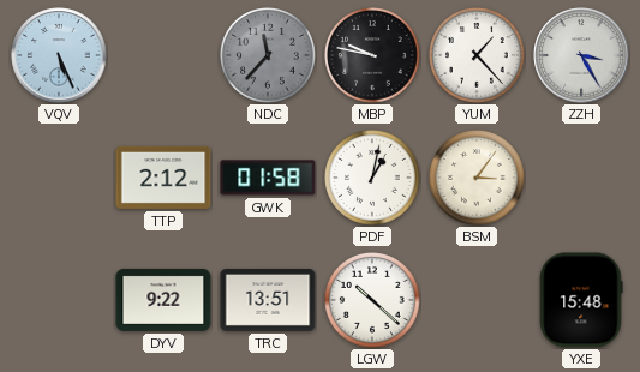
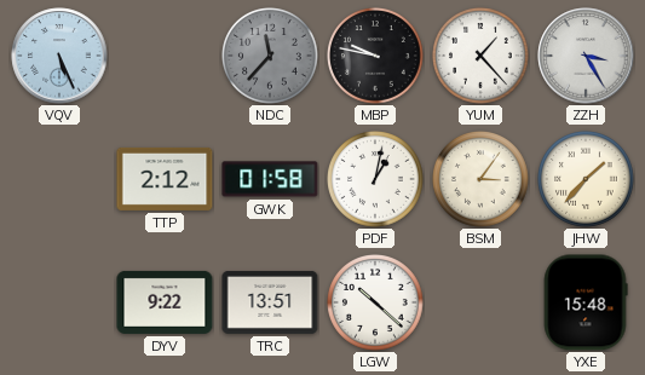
JHW: none -> 1:37
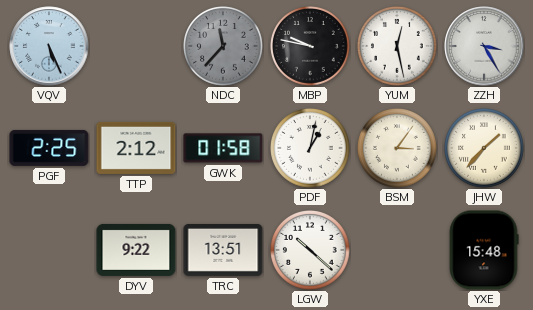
YUM: 1:23 -> 12:28
PGF: none -> 2:25
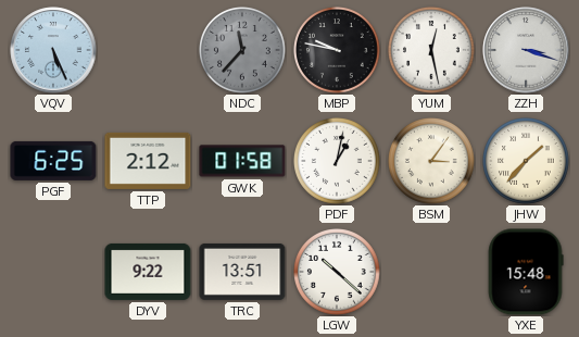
ZZH: 3:25 -> 3:18
PGF: 2:25 -> 6:25
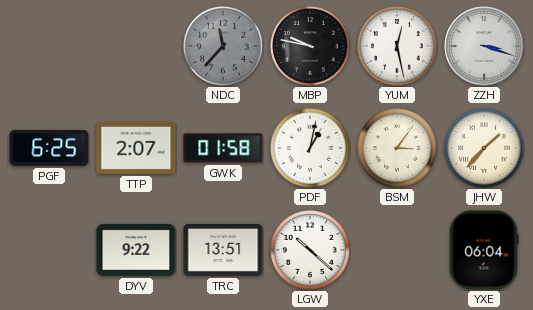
VQV: 5:26 -> none
TTP: 2:12 -> 2:07
YXE: 15:48 -> 06:04
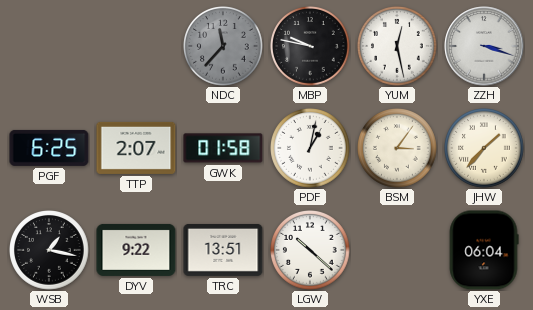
WSB: none -> 1:17
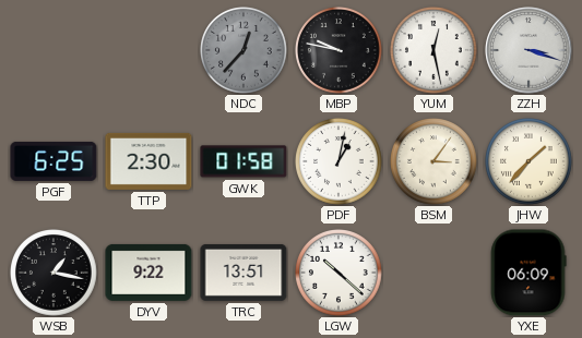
NDC: 11:37 -> 12:37
TTP: 2:07 -> 2:30
YXE: 06:04 -> 06:09
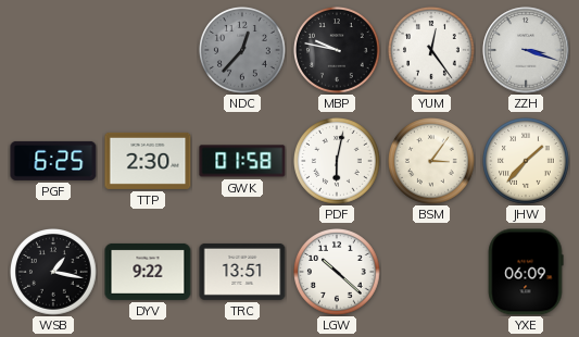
YUM: 12:28 -> 12:24
PDF: 1:02 -> 6:02
